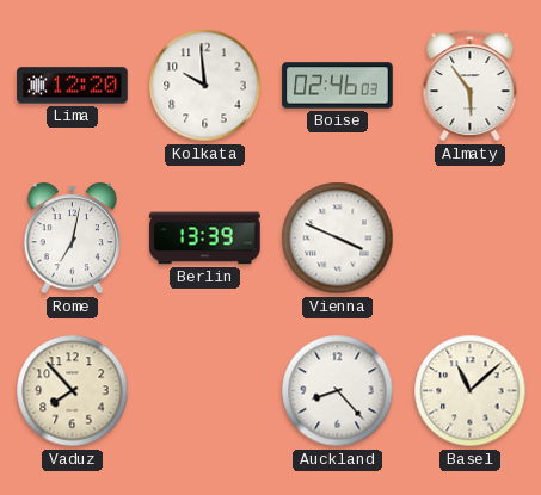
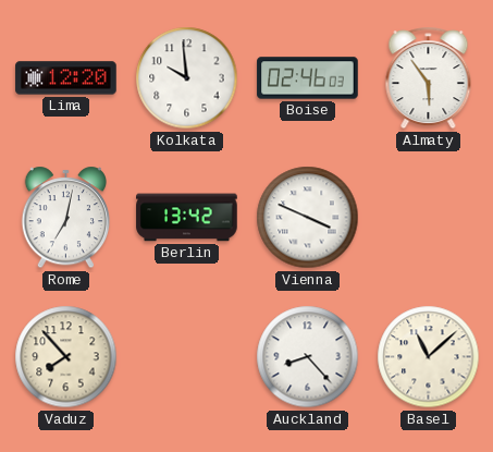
Berlin: 13:39 -> 13:42
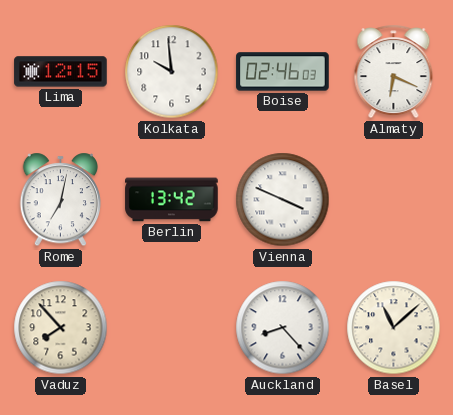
Lima: 12:20 -> 12:15
Almaty: 5:54 -> 6:19
